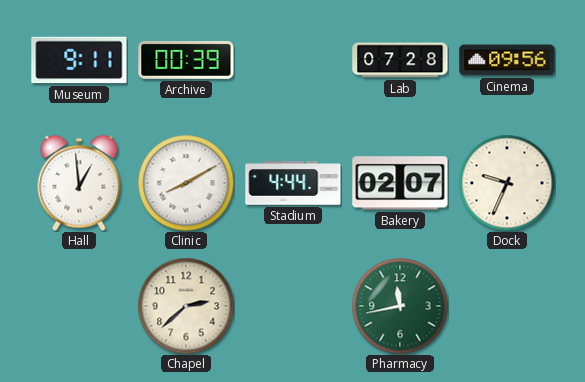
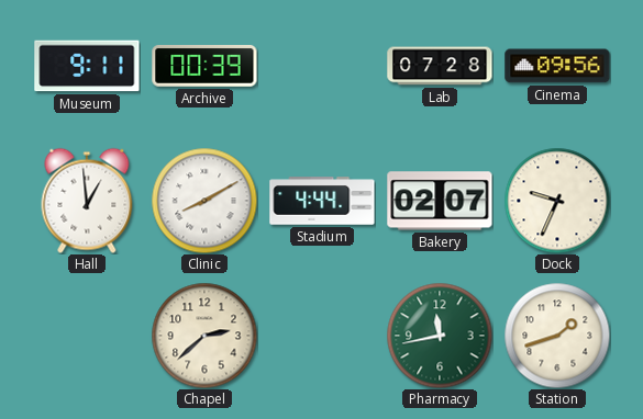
Station: none -> 1:42
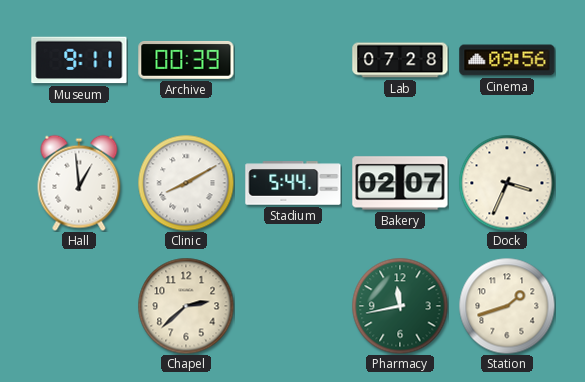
Stadium: 4:44 -> 5:44
Dock: 9:34 -> 3:34
